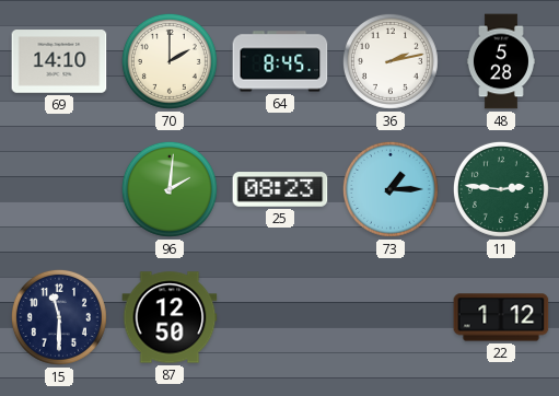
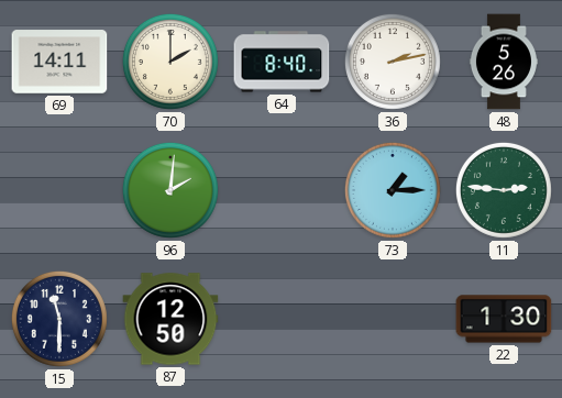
69: 14:10 -> 14:11
64: 8:45 -> 8:40
48: 5:28 -> 5:26
25: 08:23 -> none
22: 1:12 -> 1:30
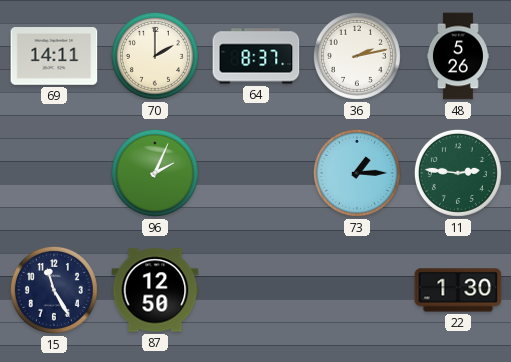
64: 8:40 -> 8:37
96: 2:01 -> 2:04
15: 11:30 -> 11:25
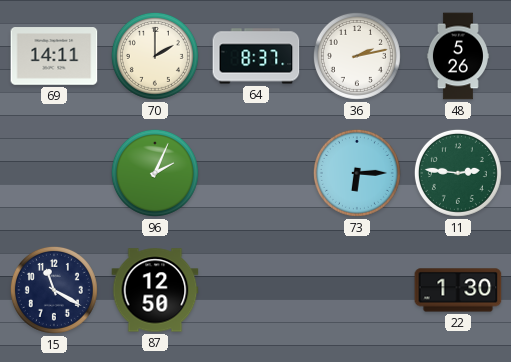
73: 1:15 -> 6:15
15: 11:25 -> 11:20
